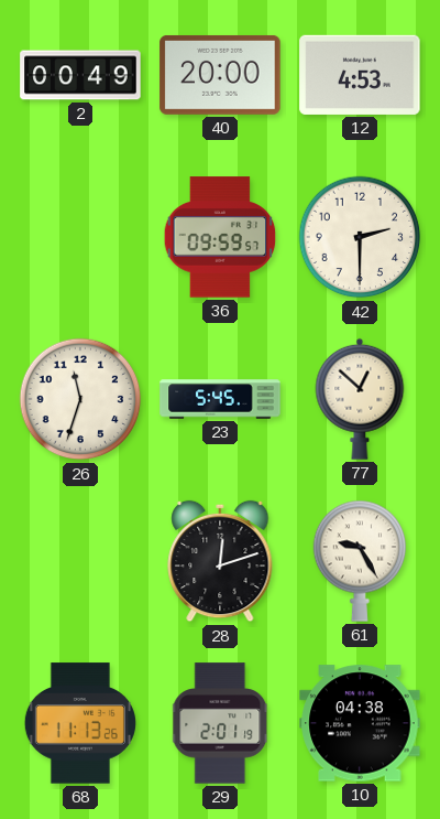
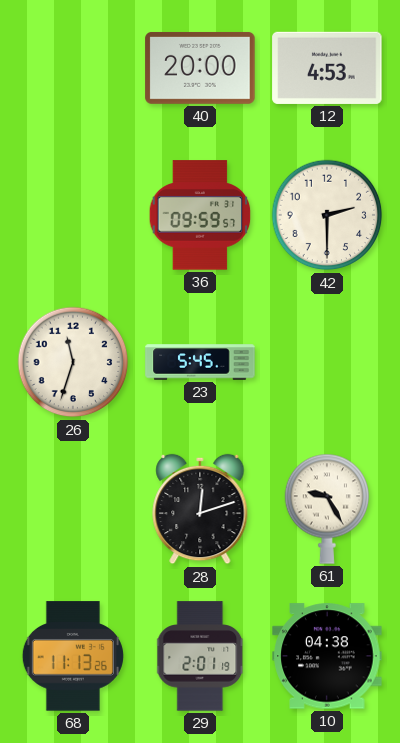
2: 00:49 -> none
77: 12:52 -> none
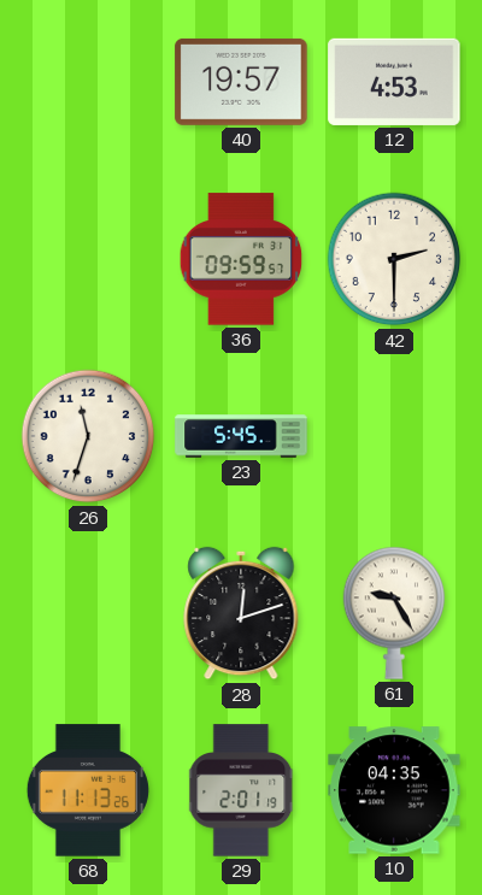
40: 20:00 -> 19:57
10: 04:38 -> 04:35
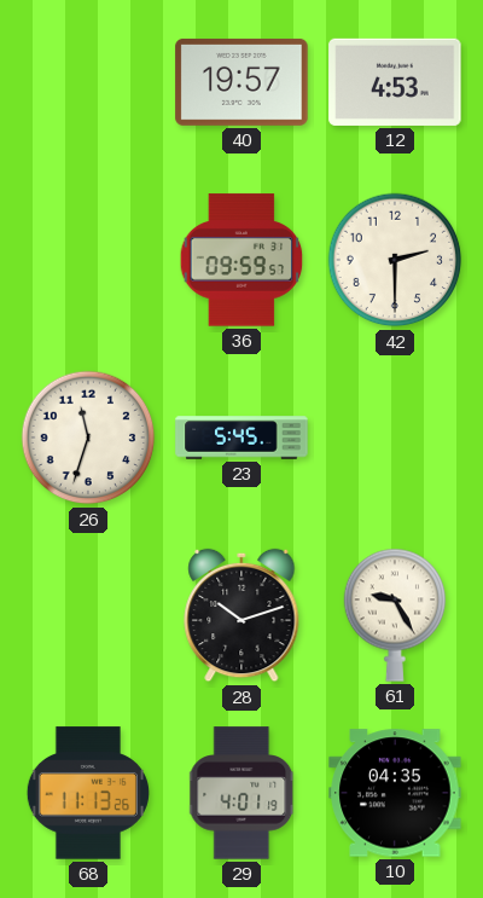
28: 12:12 -> 10:12
29: 2:01 -> 4:01
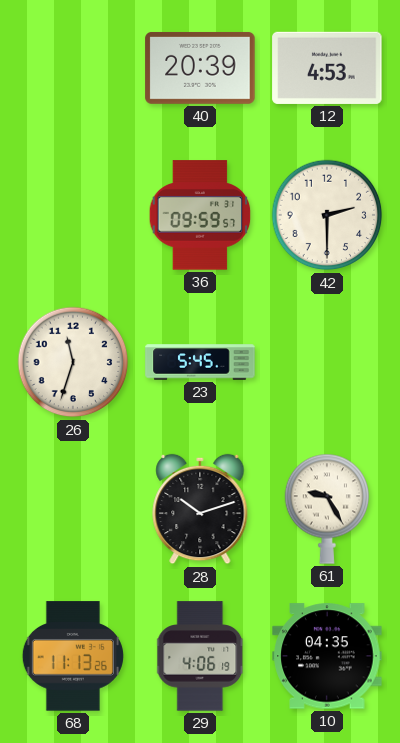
40: 19:57 -> 20:39
29: 4:01 -> 4:06
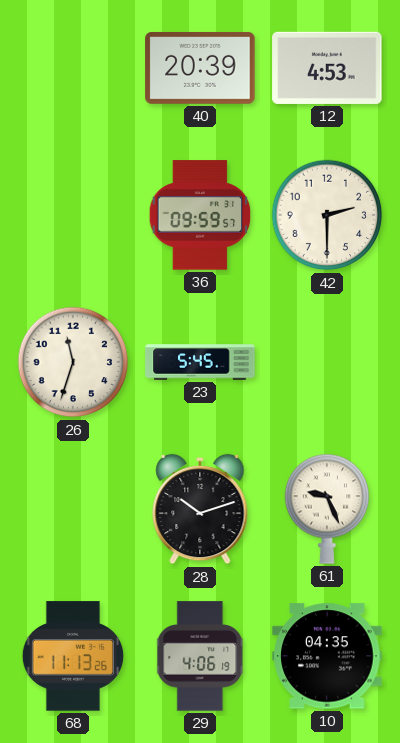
61: 9:25 -> 9:26
